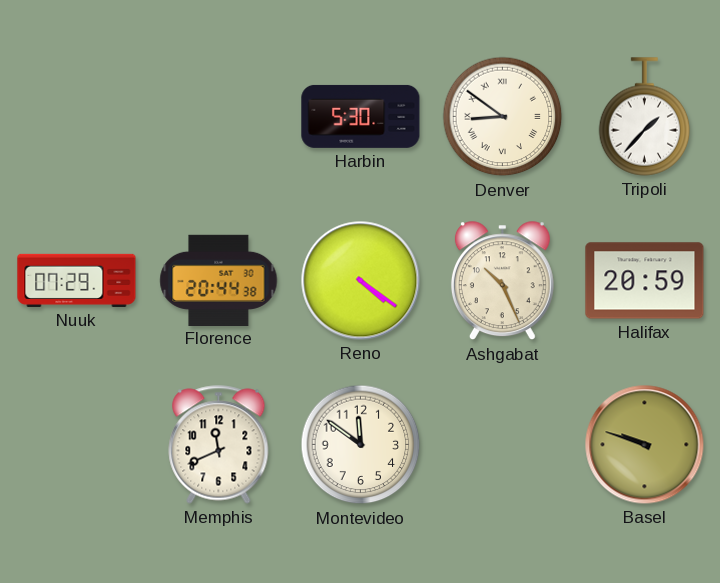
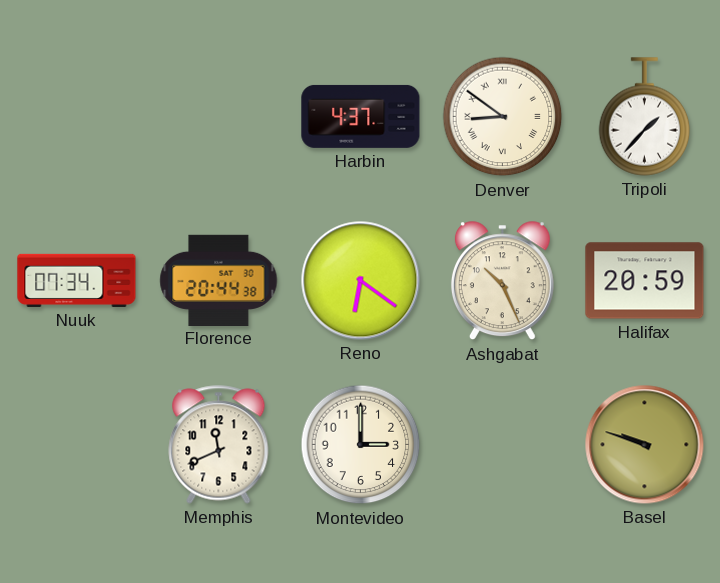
Harbin: 5:30 -> 4:37
Nuuk: 07:29 -> 07:34
Reno: 4:21 -> 6:21
Montevideo: 11:51 -> 3:00
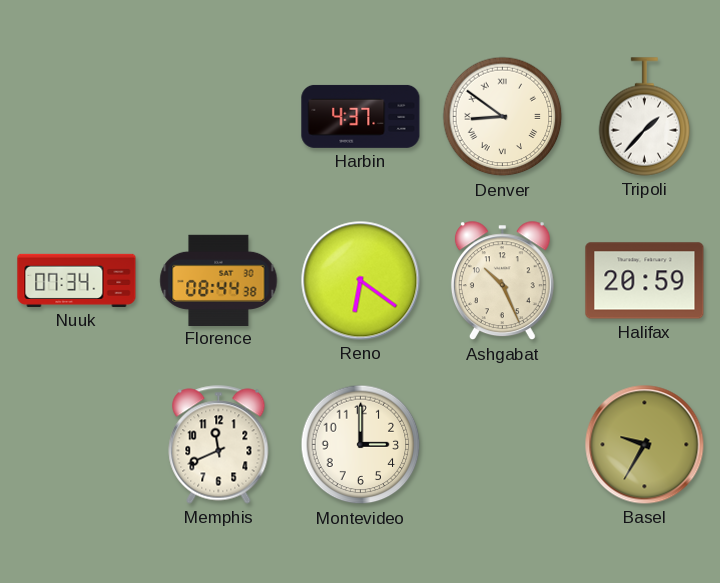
Florence: 20:44 -> 08:44
Basel: 9:48 -> 9:35
